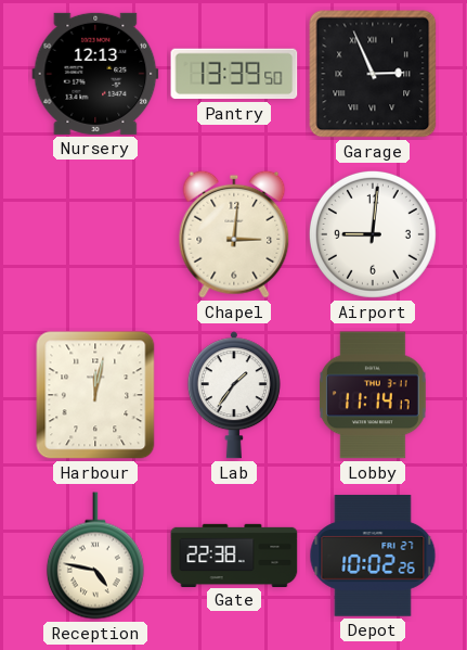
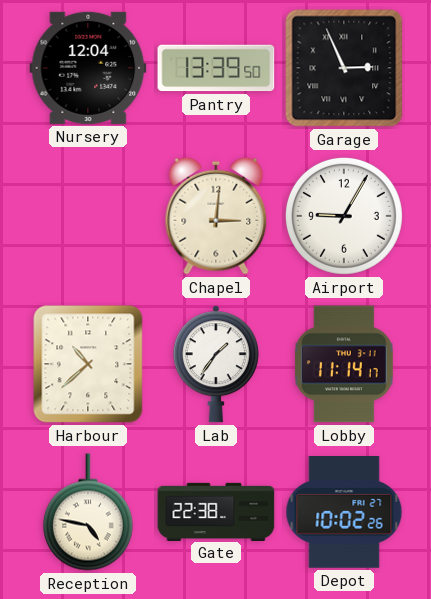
Nursery: 12:13 -> 12:04
Airport: 9:01 -> 9:05
Harbour: 12:02 -> 10:38
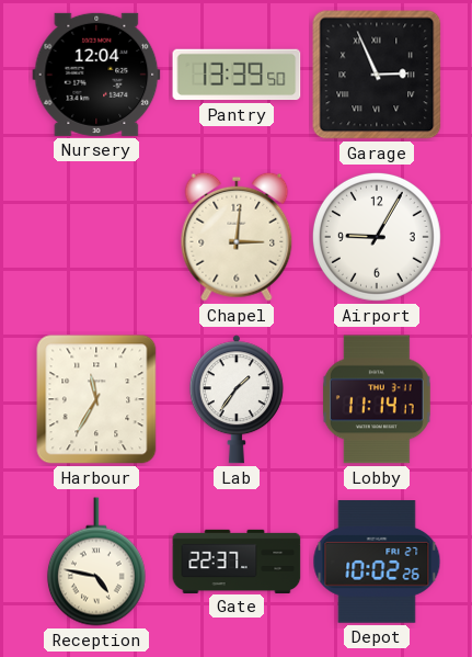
Harbour: 10:38 -> 11:35
Gate: 22:38 -> 22:37
